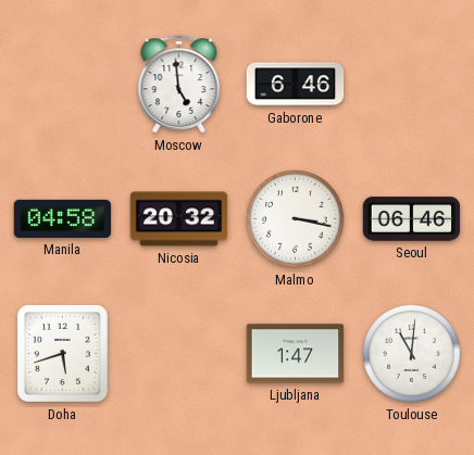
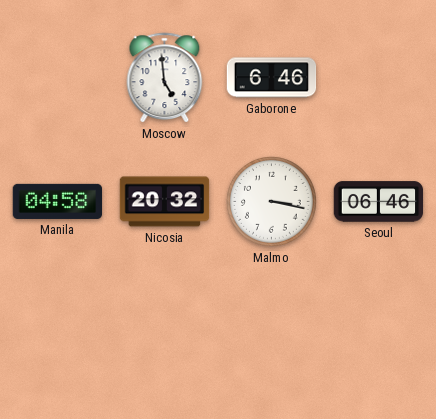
Doha: 5:42 -> none
Ljubljana: 1:47 -> none
Toulouse: 11:01 -> none
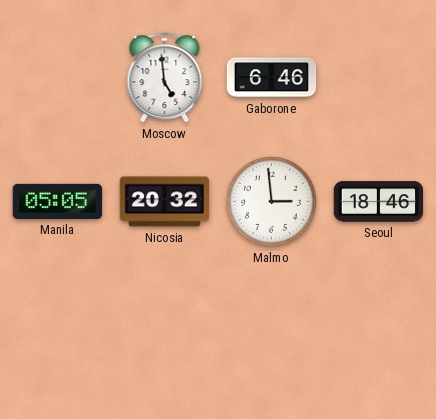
Manila: 04:58 -> 05:05
Malmo: 3:17 -> 2:59
Seoul: 06:46 -> 18:46
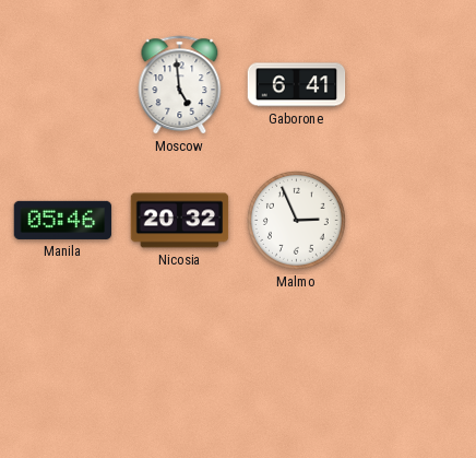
Gaborone: 6:46 -> 6:41
Manila: 05:05 -> 05:46
Malmo: 2:59 -> 2:56
Seoul: 18:46 -> none
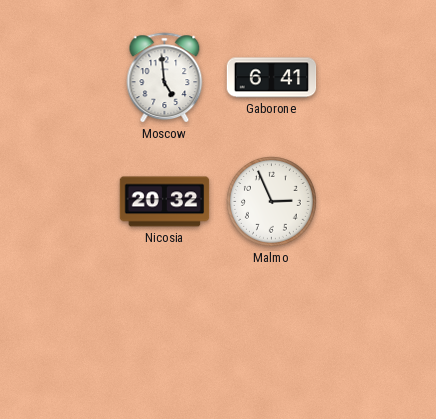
Manila: 05:46 -> none
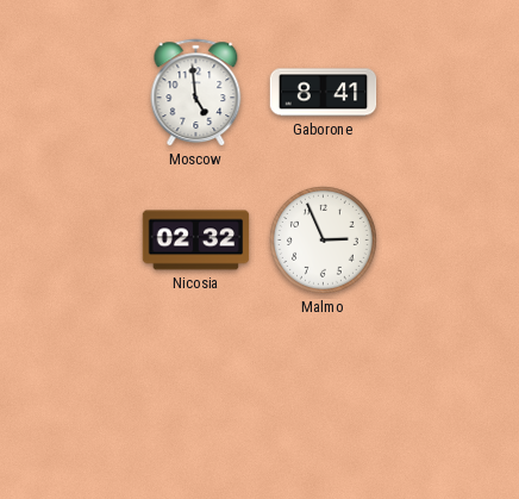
Gaborone: 6:41 -> 8:41
Nicosia: 20:32 -> 02:32
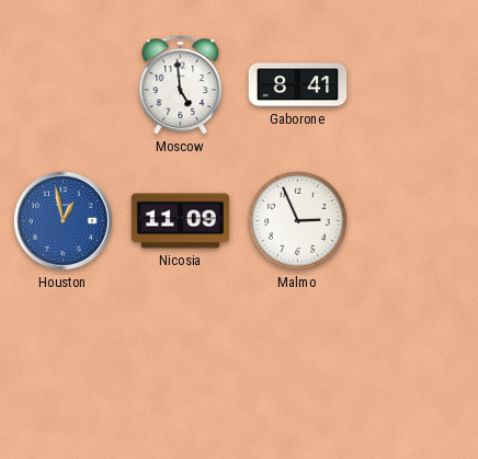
Houston: none -> 12:58
Nicosia: 02:32 -> 11:09
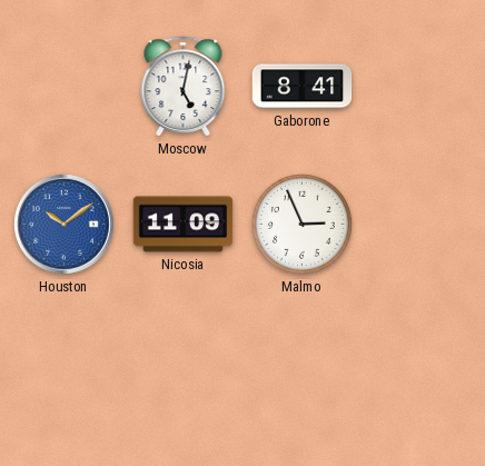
Moscow: 4:59 -> 5:02
Houston: 12:58 -> 10:09
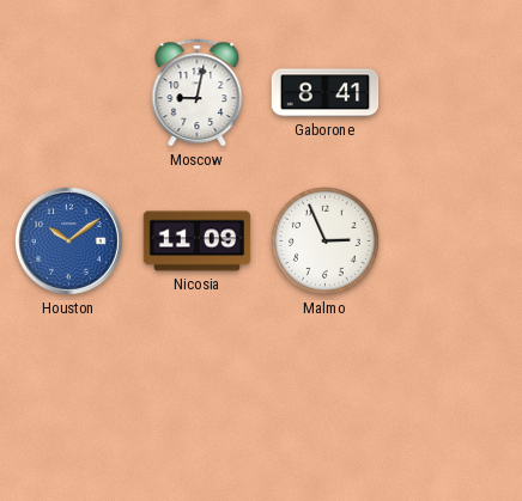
Moscow: 5:02 -> 9:02
